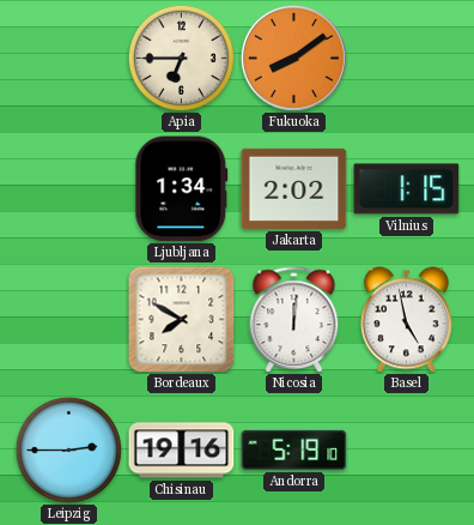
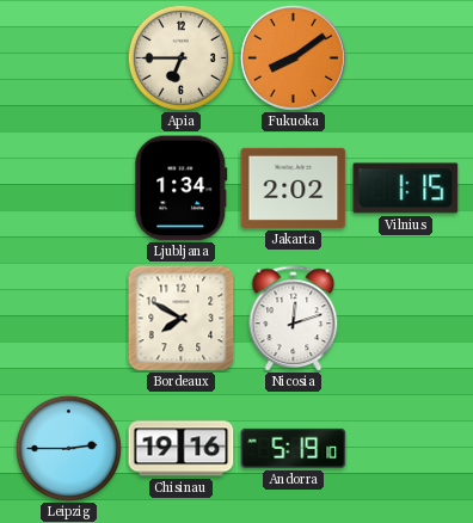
Nicosia: 12:01 -> 12:12
Basel: 4:58 -> none
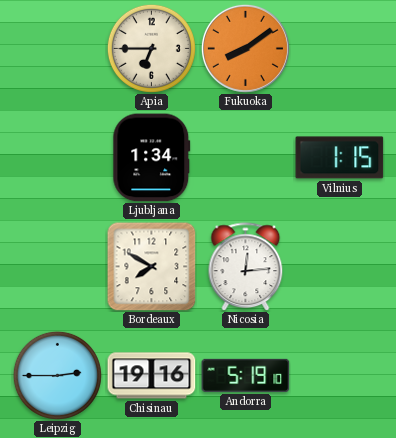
Jakarta: 2:02 -> none
Nicosia: 12:12 -> 12:14
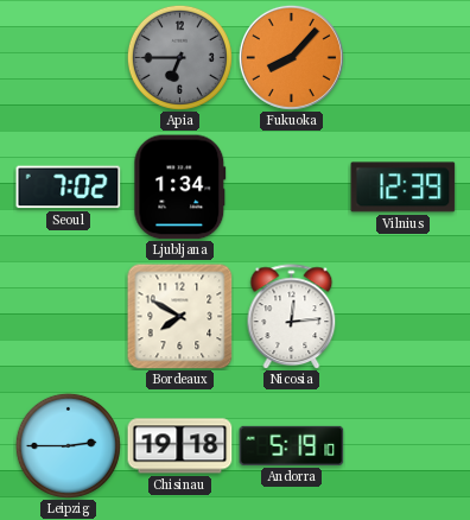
Apia dial: cream -> grey
Fukuoka: 8:09 -> 8:07
Seoul: none -> 7:02
Vilnius: 1:15 -> 12:39
Chisinau: 19:16 -> 19:18
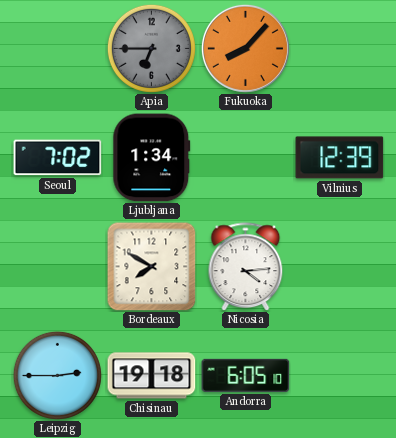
Nicosia: 12:14 -> 4:14
Andorra: 5:19 -> 6:05
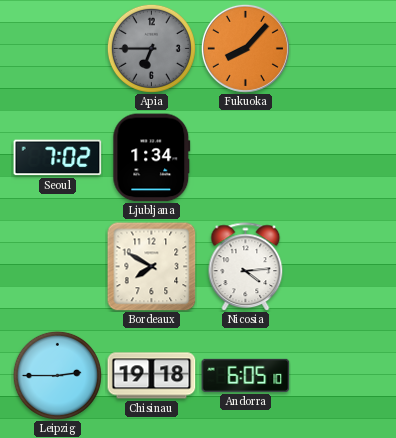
Vilnius: 12:39 -> none
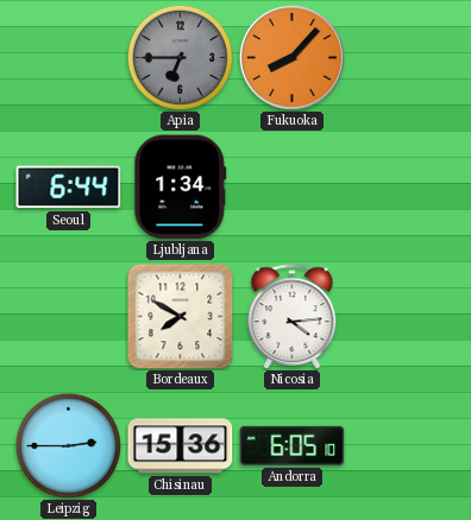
Seoul: 7:02 -> 6:44
Chisinau: 19:18 -> 15:36
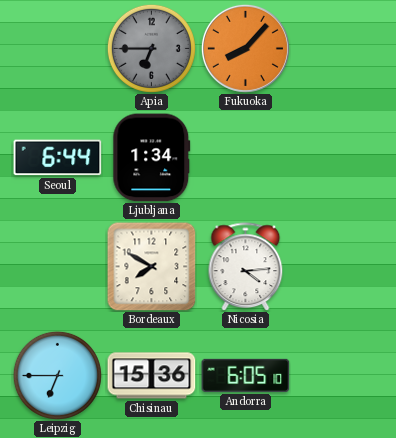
Leipzig: 2:45 -> 6:45
